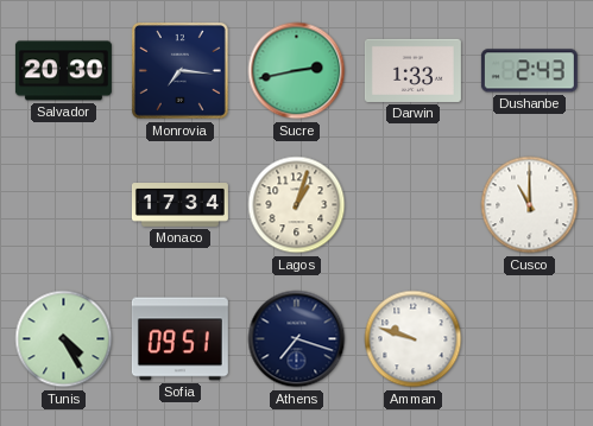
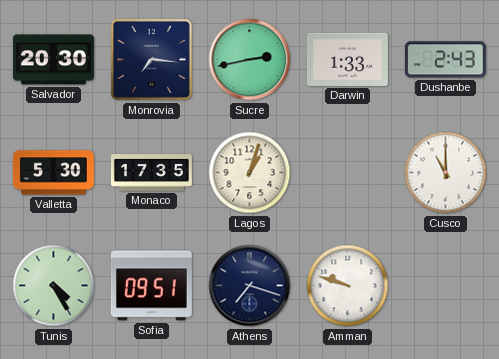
Valletta: none -> 5:30
Monaco: 17:34 -> 17:35
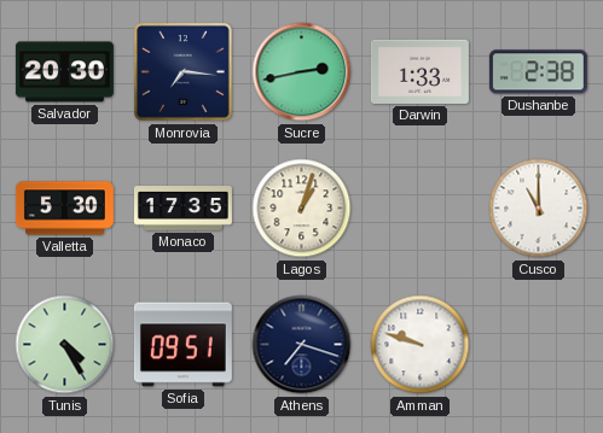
Dushanbe: 2:43 -> 2:38
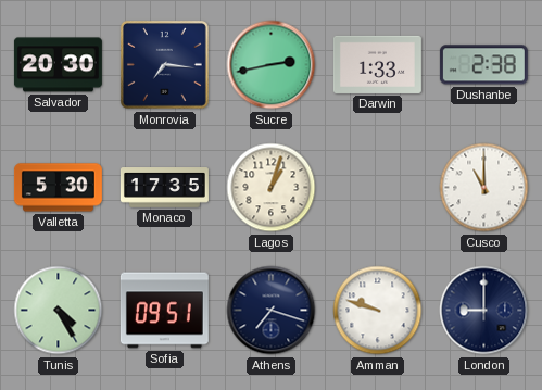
London: none -> 9:00
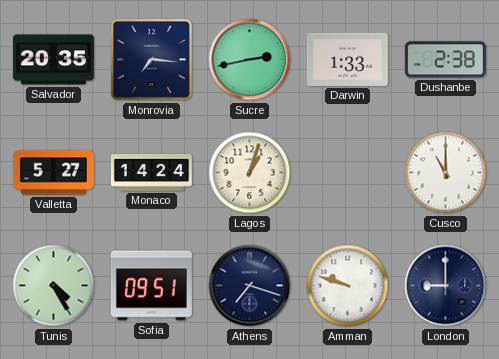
Salvador: 20:30 -> 20:35
Valletta: 5:30 -> 5:27
Monaco: 17:35 -> 14:24
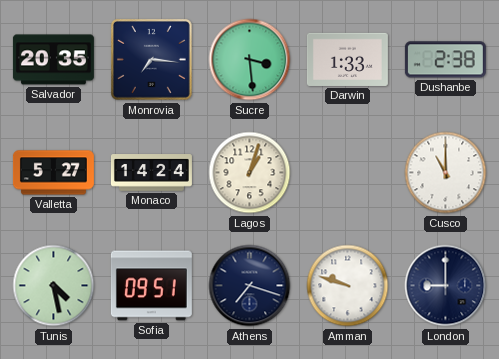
Sucre: 2:43 -> 3:29
Tunis: 4:25 -> 4:28
